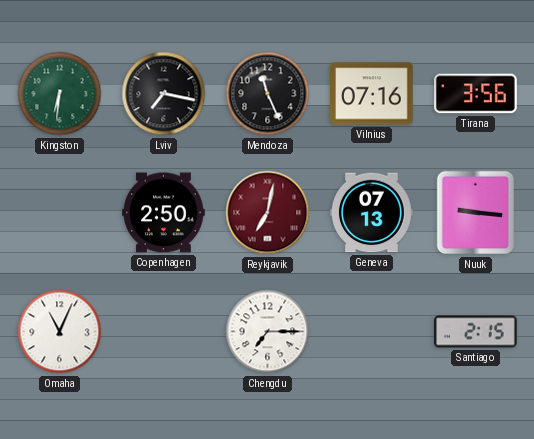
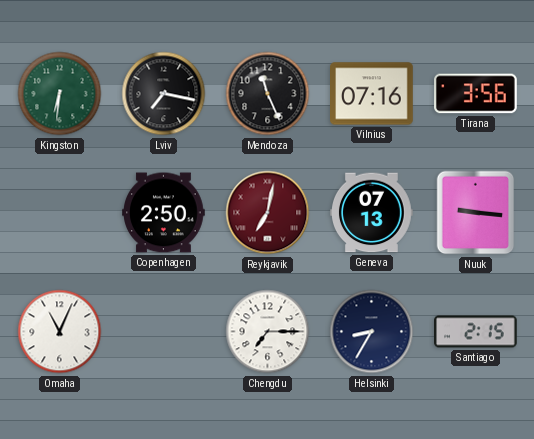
Helsinki: none -> 8:35
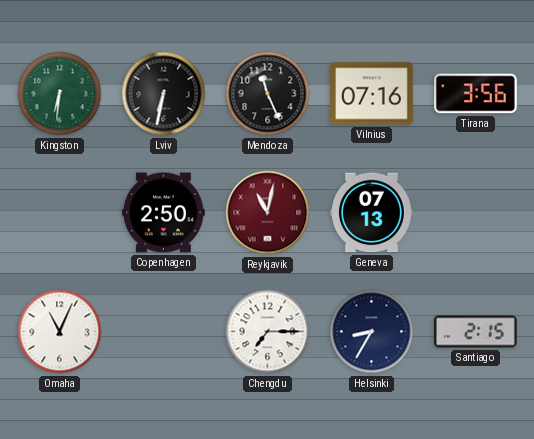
Lviv: 7:17 -> 6:32
Reykjavik: 7:02 -> 11:02
Nuuk: 9:16 -> none
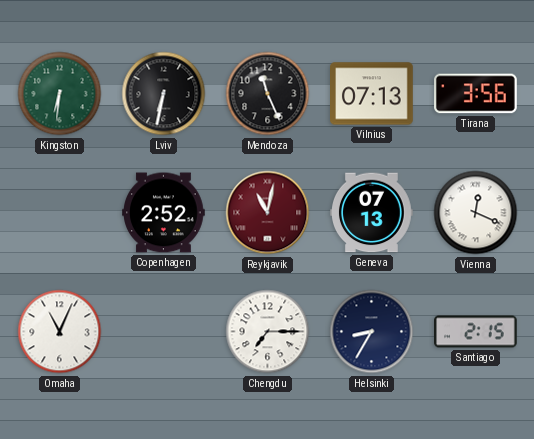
Vilnius: 07:16 -> 07:13
Copenhagen: 2:50 -> 2:52
Vienna: none -> 12:19
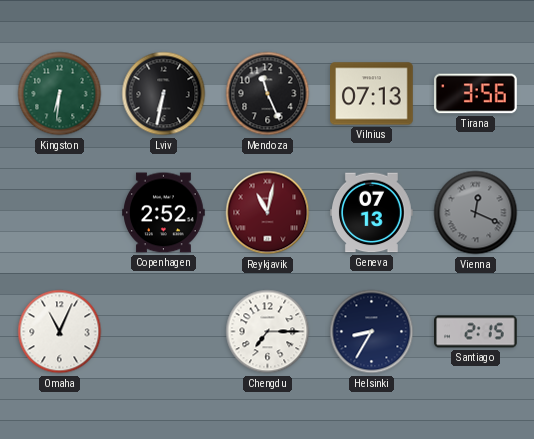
Vienna dial: white -> grey
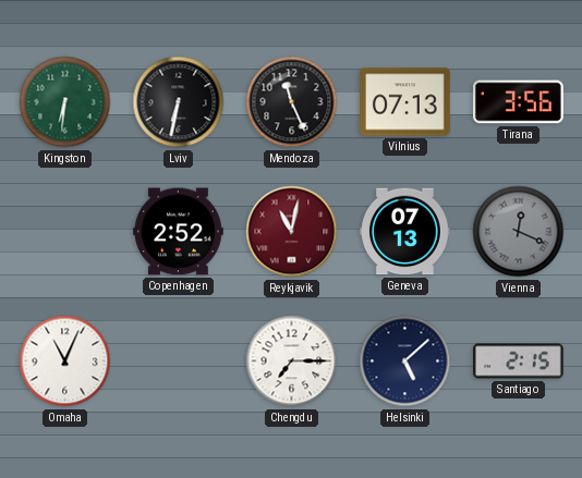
Helsinki: 8:35 -> 5:08
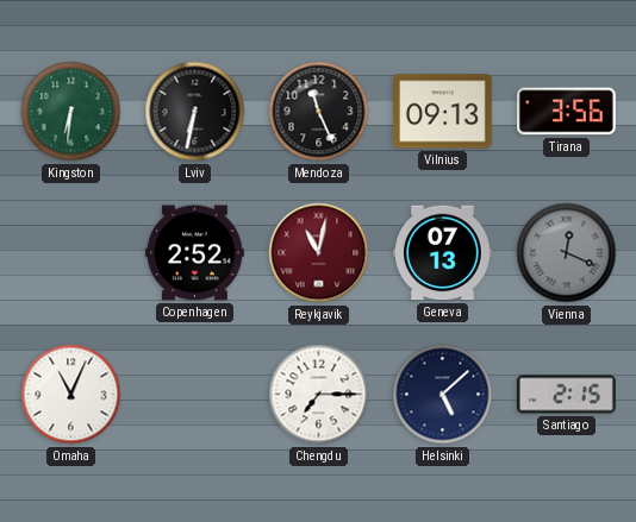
Vilnius: 07:13 -> 09:13
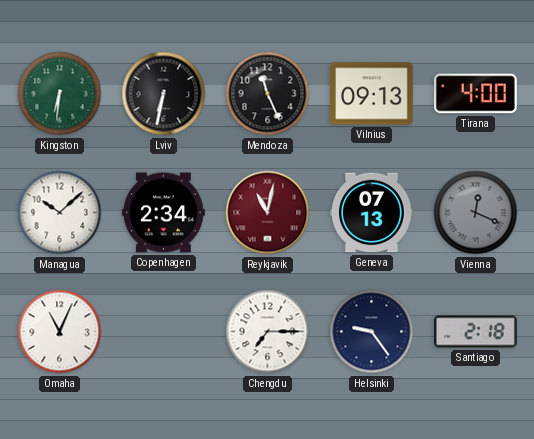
Tirana: 3:56 -> 4:00
Managua: none -> 10:08
Copenhagen: 2:52 -> 2:34
Helsinki: 5:08 -> 9:24
Santiago: 2:15 -> 2:18
